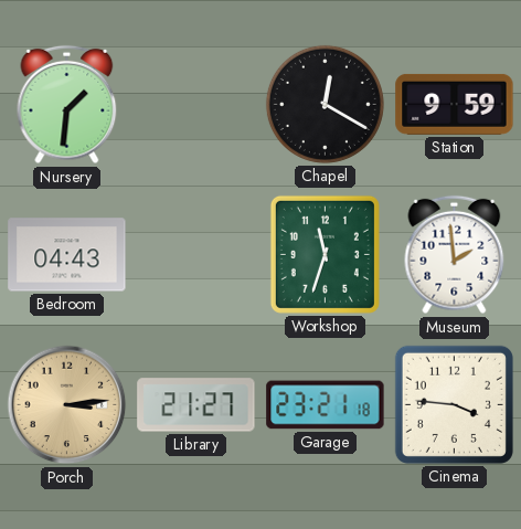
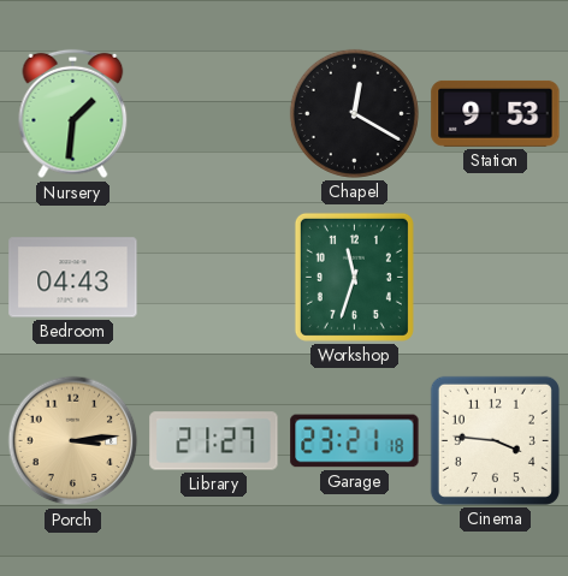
Station: 9:59 -> 9:53
Museum: 1:59 -> none
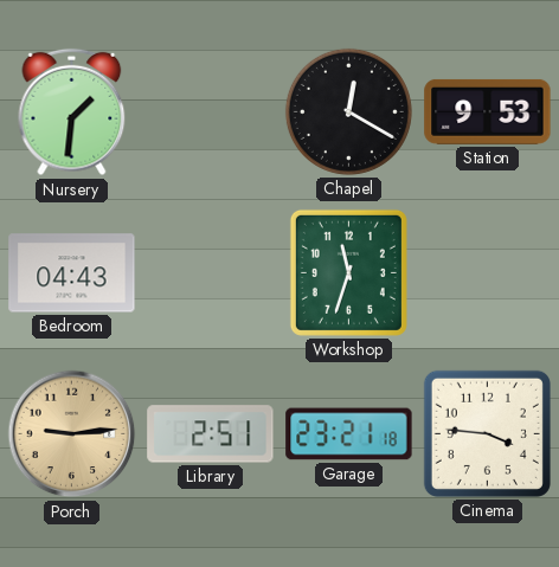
Porch: 3:14 -> 9:14
Library: 21:27 -> 2:51
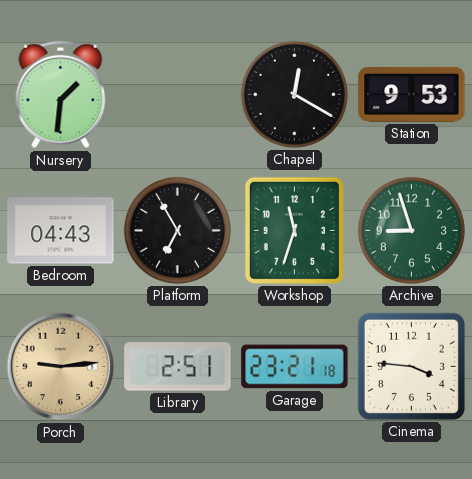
Platform: none -> 6:55
Archive: none -> 8:57
